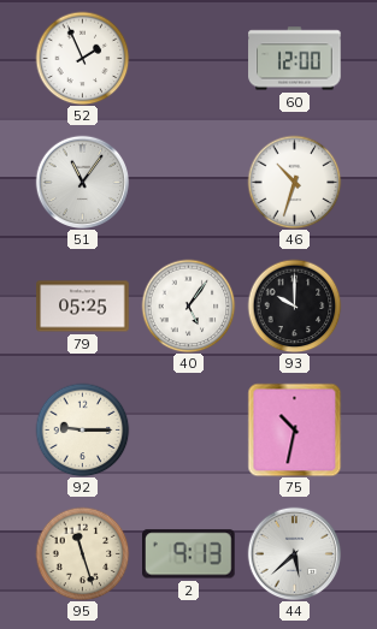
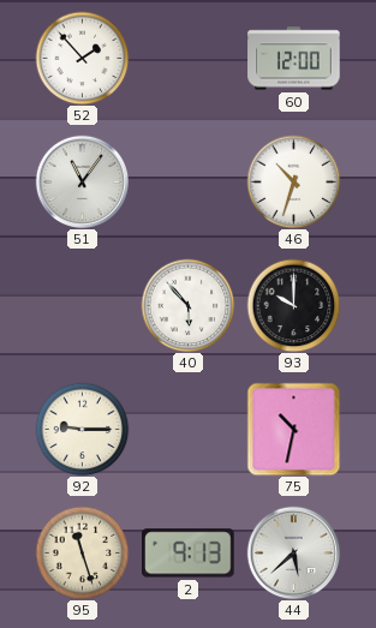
52: 1:56 -> 1:53
79: 05:25 -> none
40: 5:06 -> 5:53
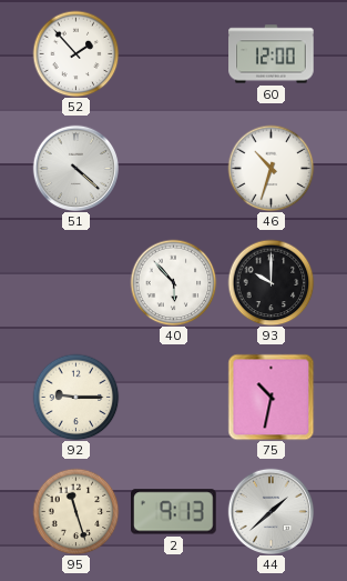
51: 11:06 -> 4:22
44: 5:38 -> 1:38
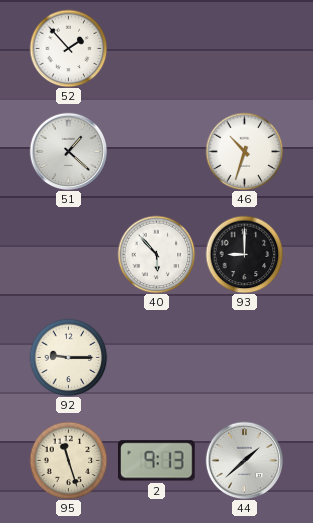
60: 12:00 -> none
51: 4:22 -> 1:22
93: 10:00 -> 9:00
75: 10:32 -> none
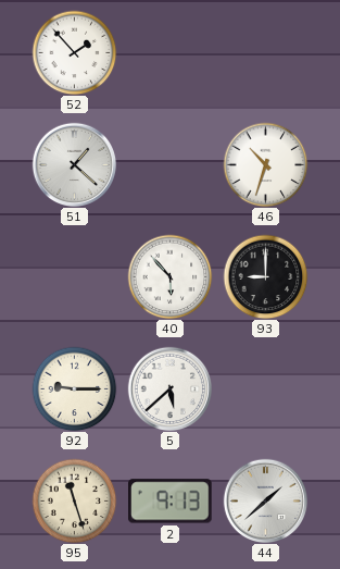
5: none -> 5:38
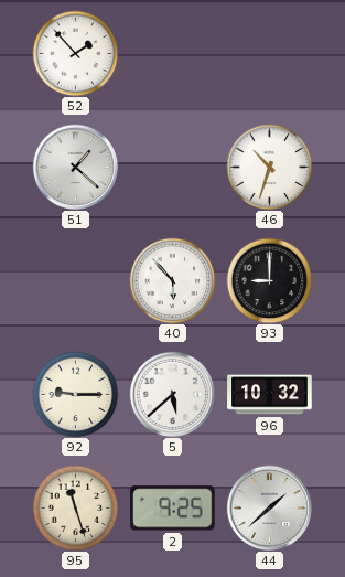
96: none -> 10:32
2: 9:13 -> 9:25
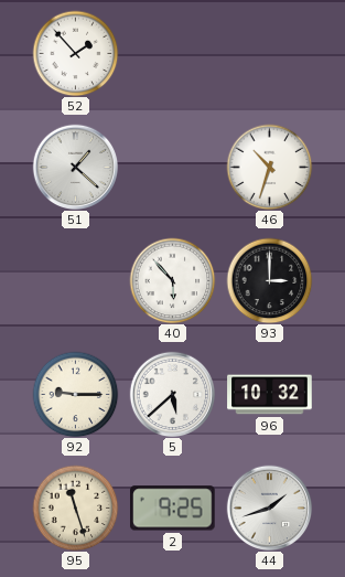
93: 9:00 -> 3:00
44: 1:38 -> 1:42
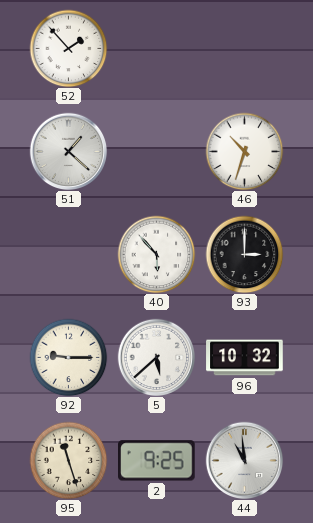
44: 1:42 -> 10:59
